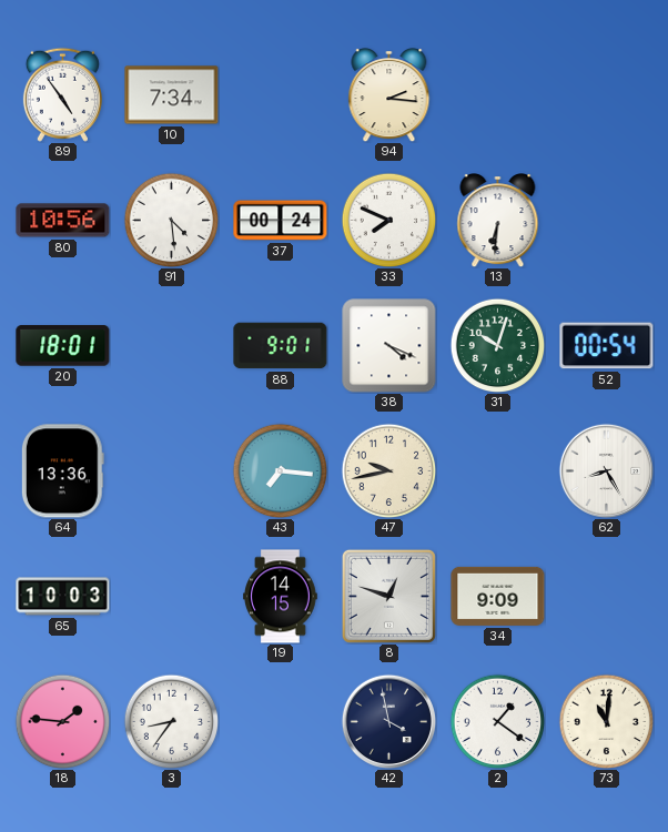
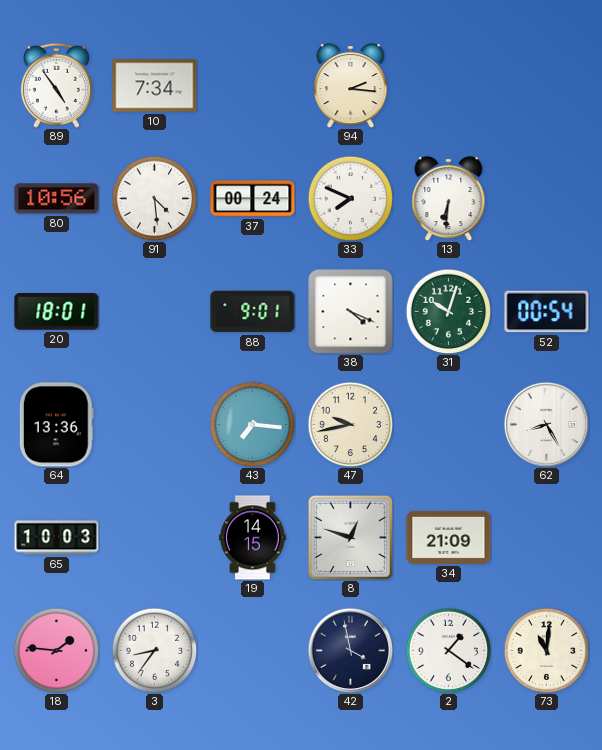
34: 9:09 -> 21:09
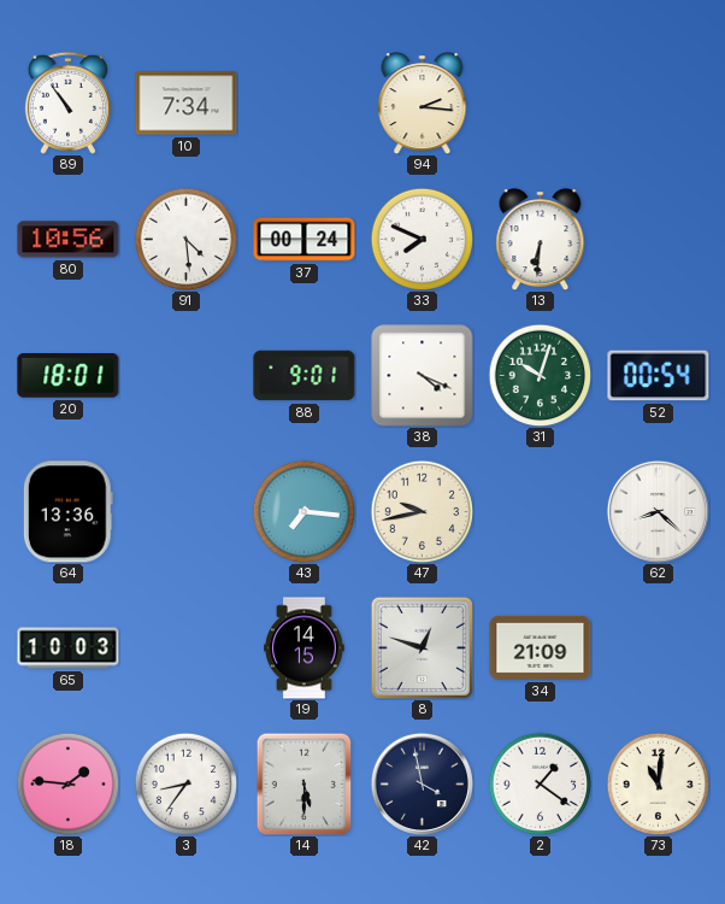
89: 4:54 -> 10:54
62: 8:25 -> 8:22
14: none -> 5:30
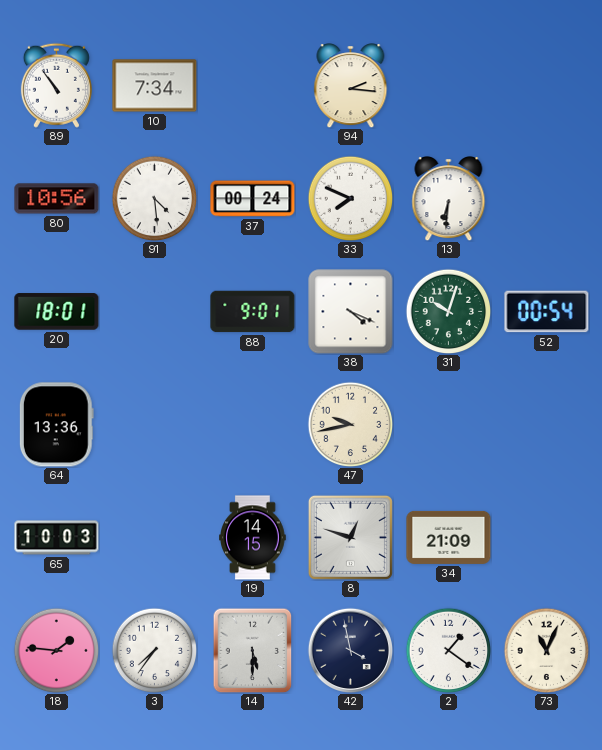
43: 7:16 -> none
62: 8:22 -> none
3: 8:36 -> 7:36
73: 11:01 -> 11:04
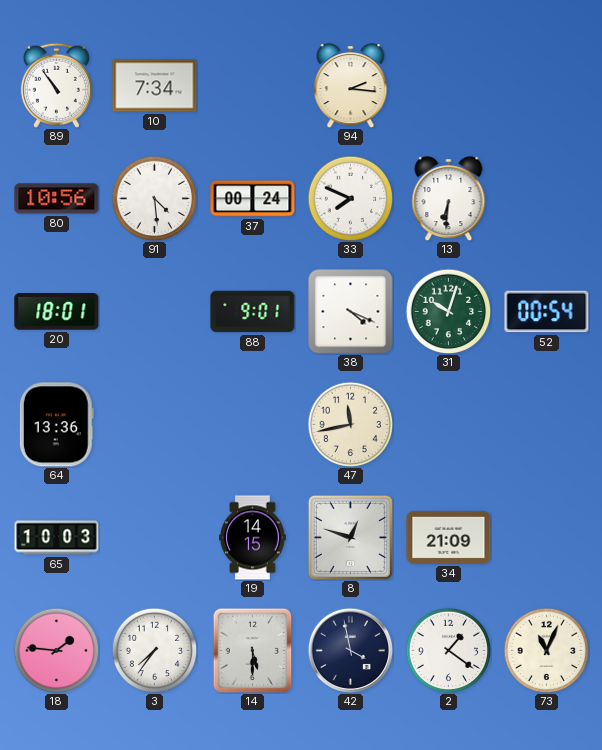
47: 9:43 -> 11:43
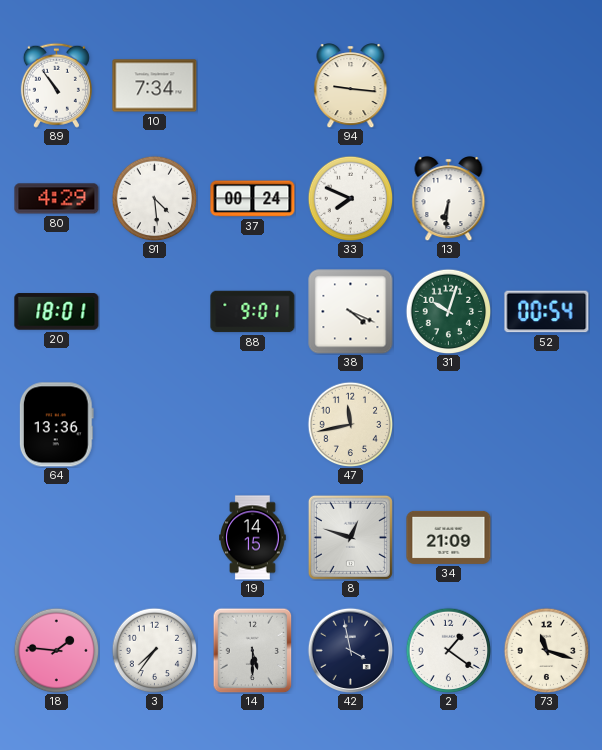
94: 2:16 -> 9:16
80: 10:56 -> 4:29
65: 10:03 -> none
73: 11:04 -> 11:18
